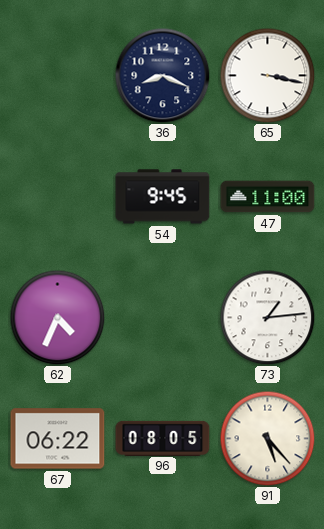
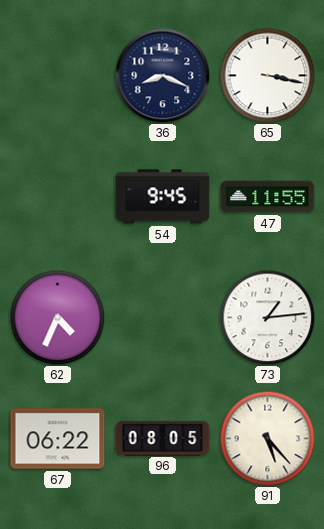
47: 11:00 -> 11:55
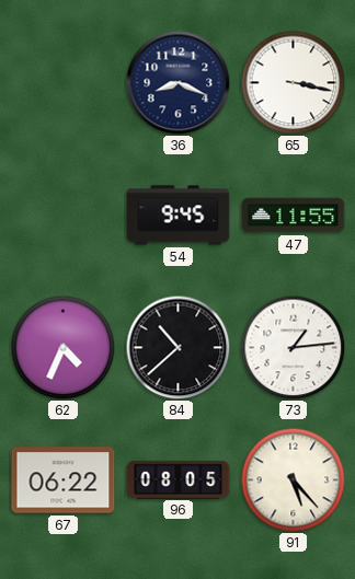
84: none -> 10:38
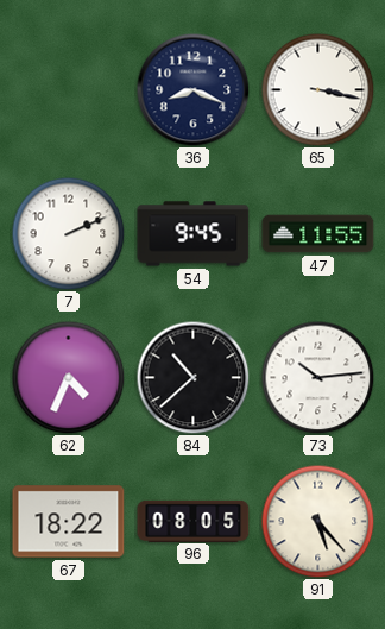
7: none -> 2:11
73: 1:14 -> 10:14
67: 06:22 -> 18:22
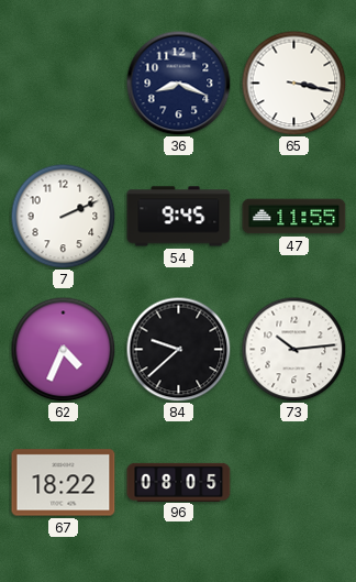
84: 10:38 -> 9:38
91: 5:23 -> none
